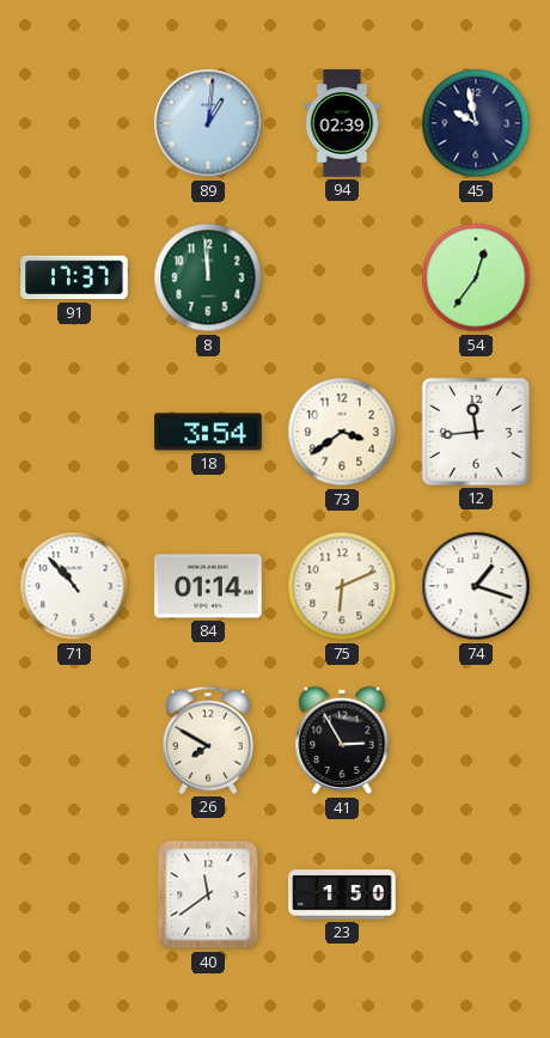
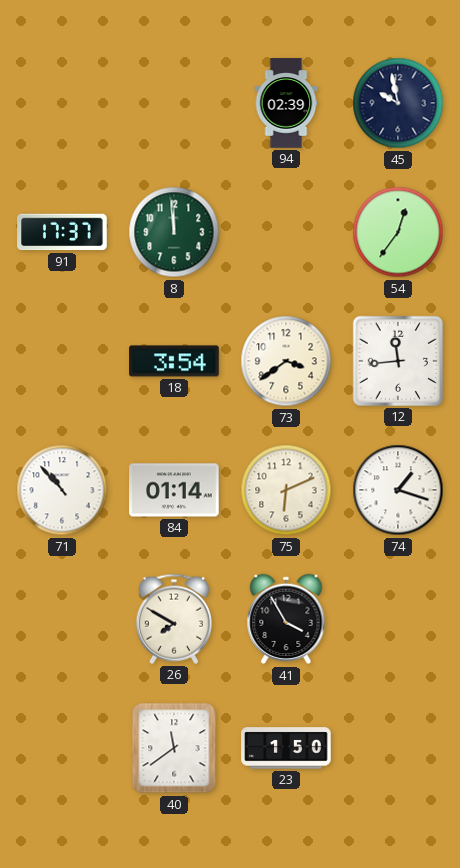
89: 1:01 -> none
41: 2:55 -> 3:55
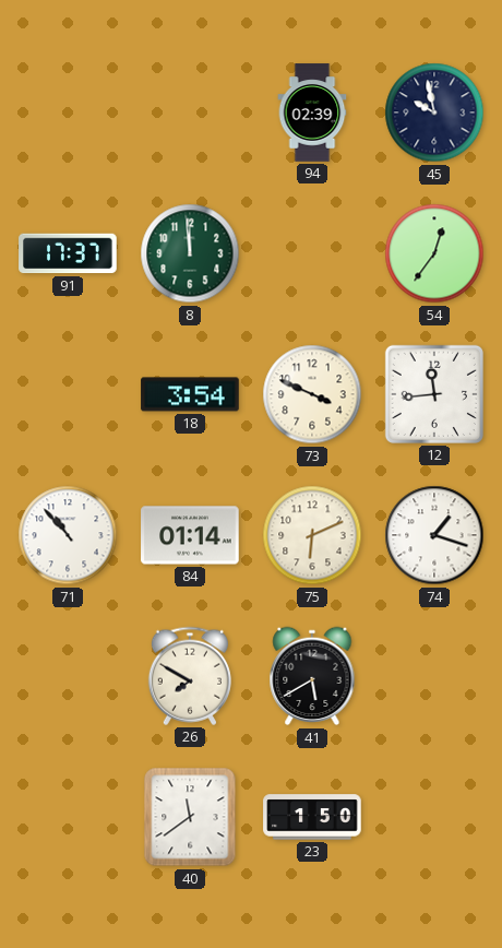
73: 3:39 -> 3:49
41: 3:55 -> 5:40
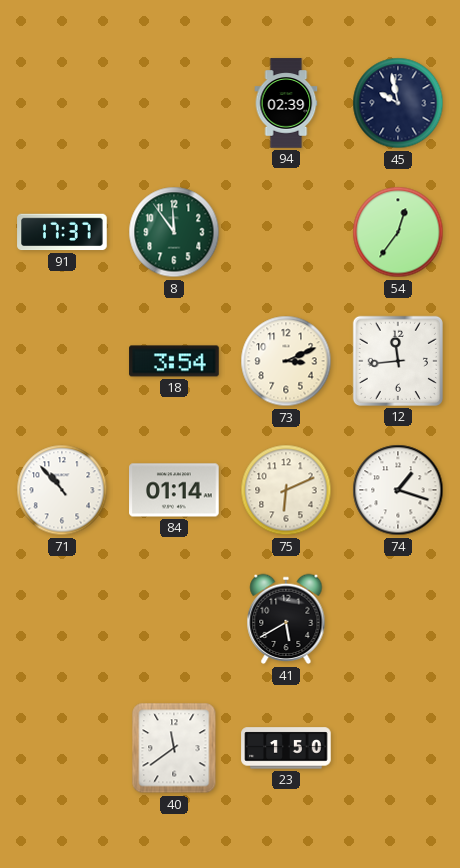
8: 11:59 -> 11:54
73: 3:49 -> 3:11
26: 7:50 -> none
